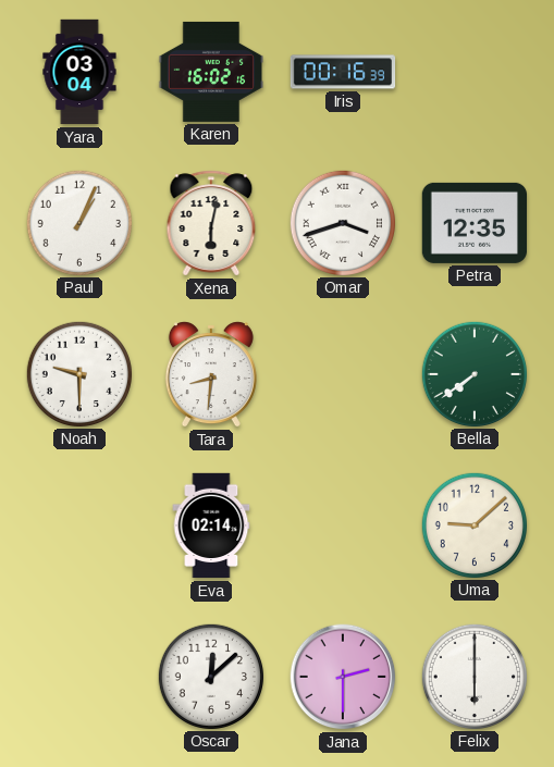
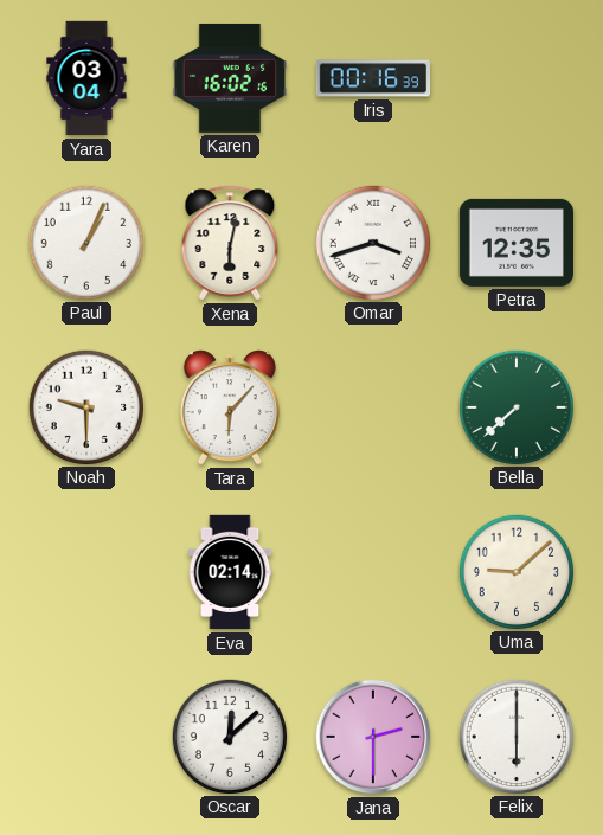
Tara: 8:31 -> 6:07
Bella: 7:39 -> 7:38
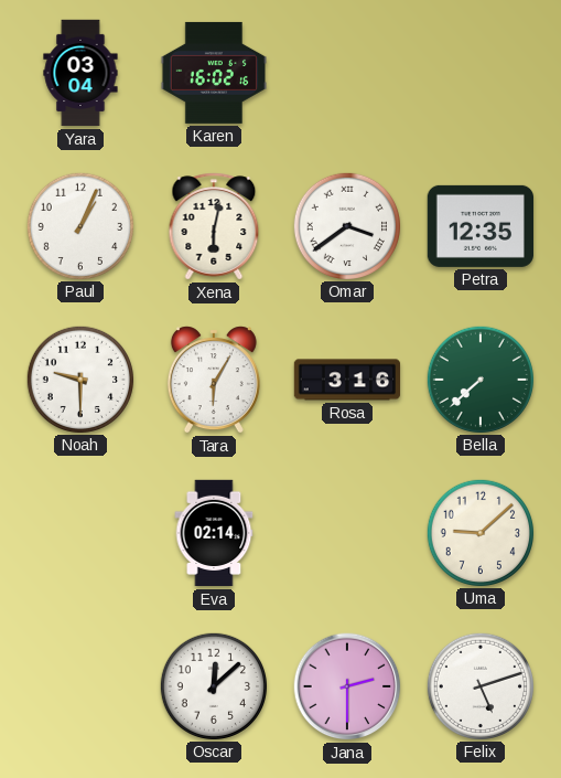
Iris: 00:16 -> none
Omar: 3:42 -> 3:39
Tara: 6:07 -> 6:05
Rosa: none -> 3:16
Felix: 6:00 -> 5:12
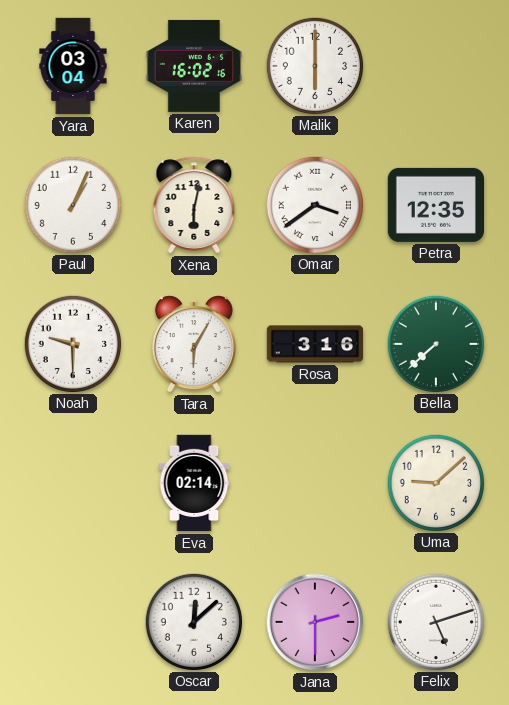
Malik: none -> 6:00
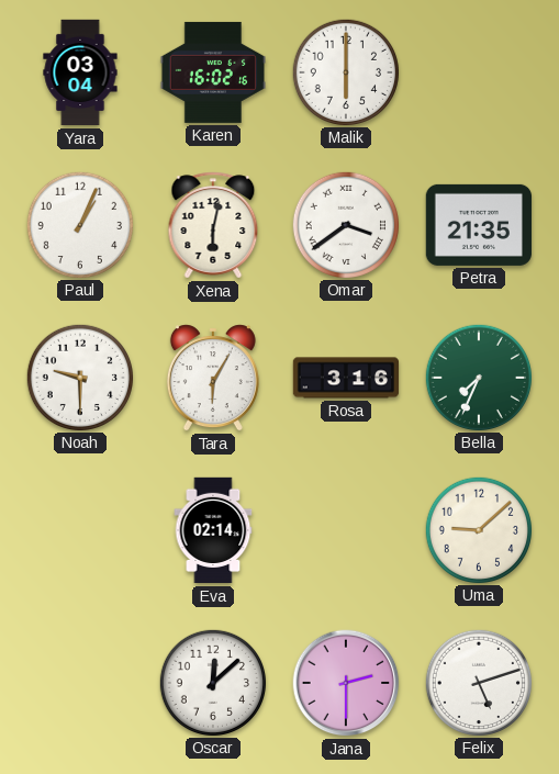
Petra: 12:35 -> 21:35
Bella: 7:38 -> 7:34
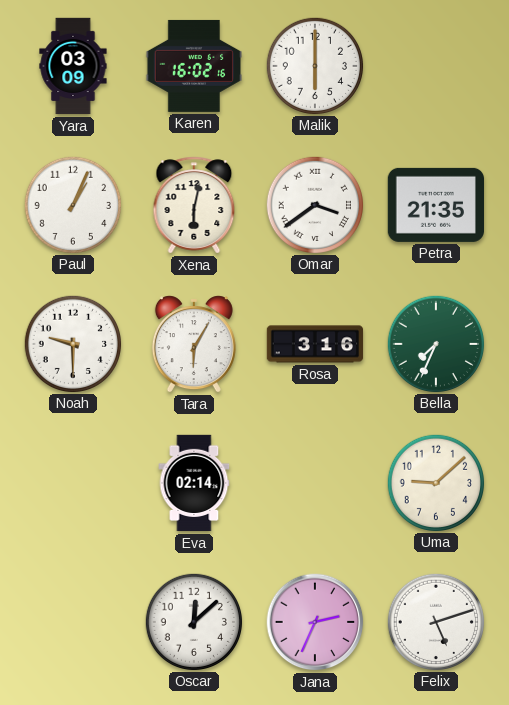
Yara: 03:04 -> 03:09
Jana: 2:30 -> 2:34
